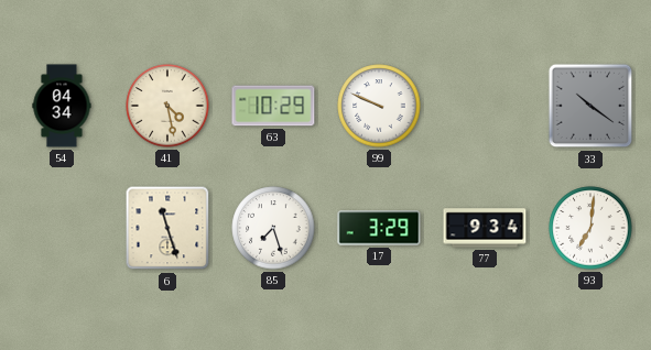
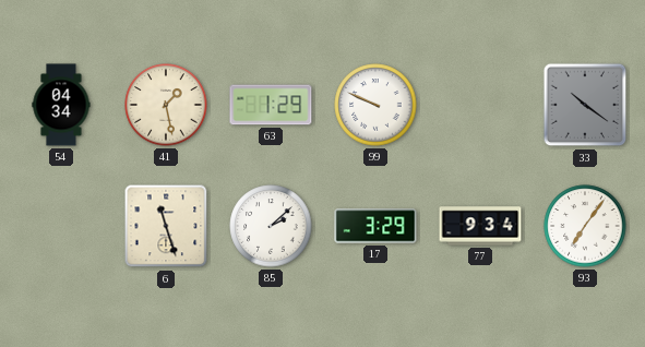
41: 4:28 -> 1:28
63: 10:29 -> 1:29
85: 7:27 -> 2:08
93: 7:01 -> 7:06
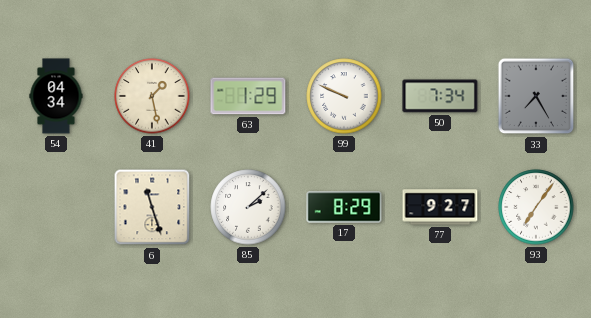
50: none -> 7:34
33: 10:21 -> 7:25
17: 3:29 -> 8:29
77: 9:34 -> 9:27
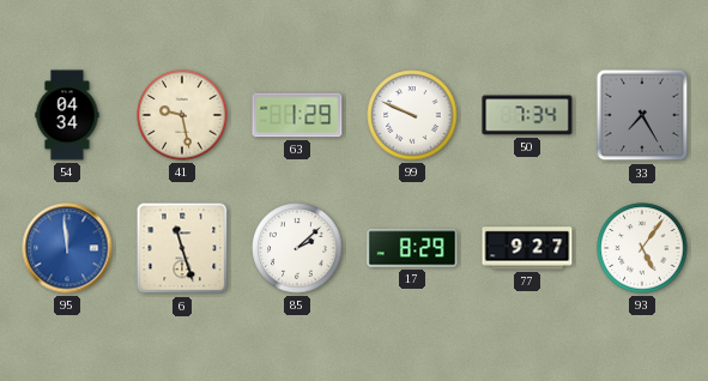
41: 1:28 -> 9:28
95: none -> 11:59
93: 7:06 -> 5:06
